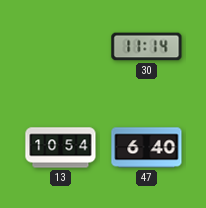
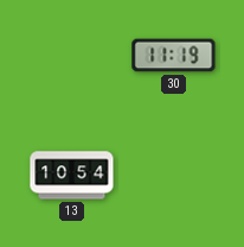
30: 11:14 -> 11:19
47: 6:40 -> none
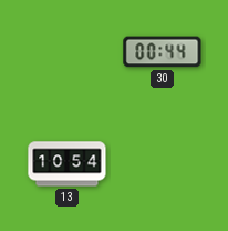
30: 11:19 -> 00:44
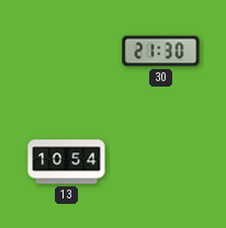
30: 00:44 -> 21:30
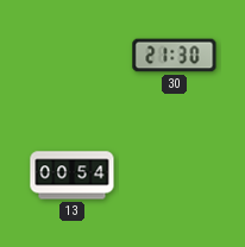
13: 10:54 -> 00:54
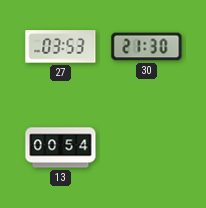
27: none -> 03:53
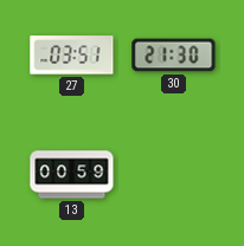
27: 03:53 -> 03:51
13: 00:54 -> 00:59
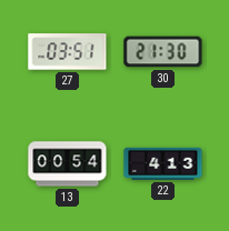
13: 00:59 -> 00:54
22: none -> 4:13
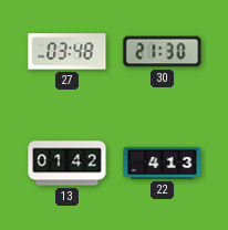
27: 03:51 -> 03:48
13: 00:54 -> 01:42
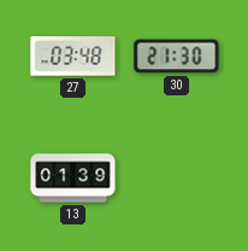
13: 01:42 -> 01:39
22: 4:13 -> none
